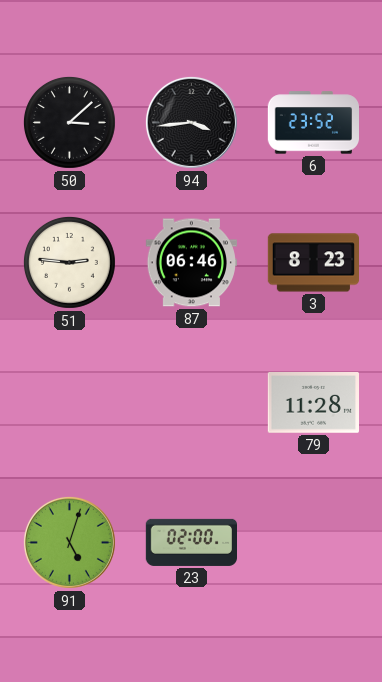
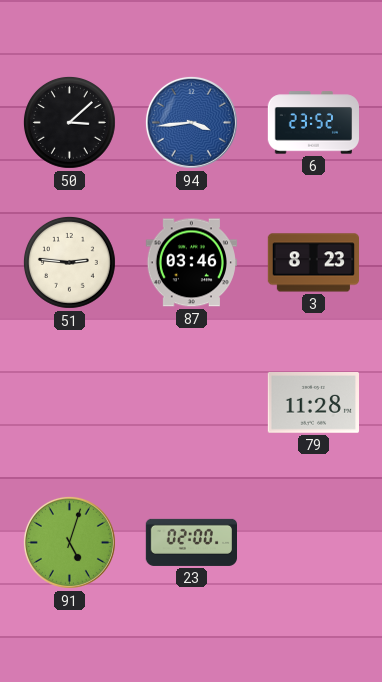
94 dial: black -> blue
87: 06:46 -> 03:46
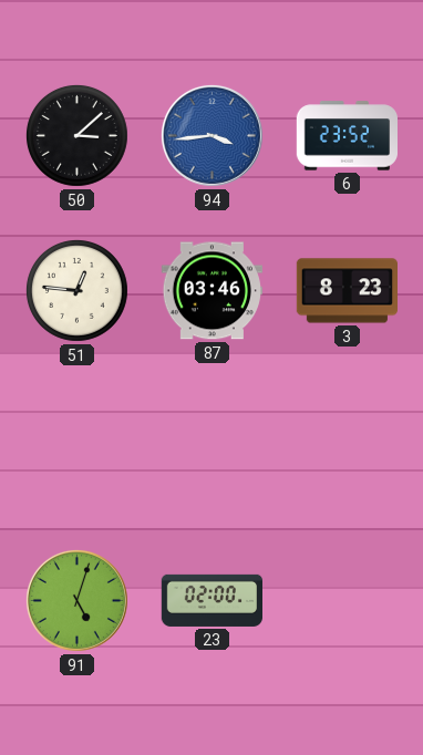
51: 2:46 -> 12:46
79: 11:28 -> none
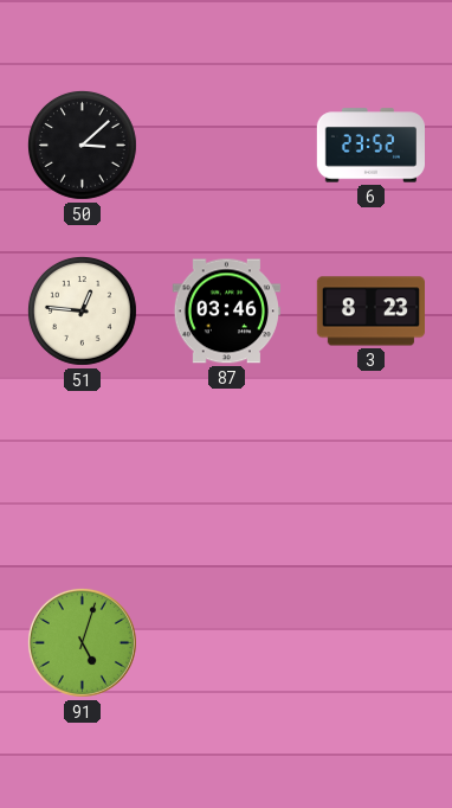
94: 3:44 -> none
23: 02:00 -> none
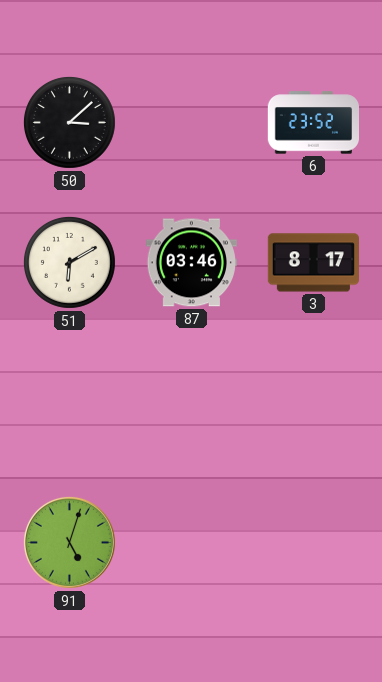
51: 12:46 -> 6:10
3: 8:23 -> 8:17
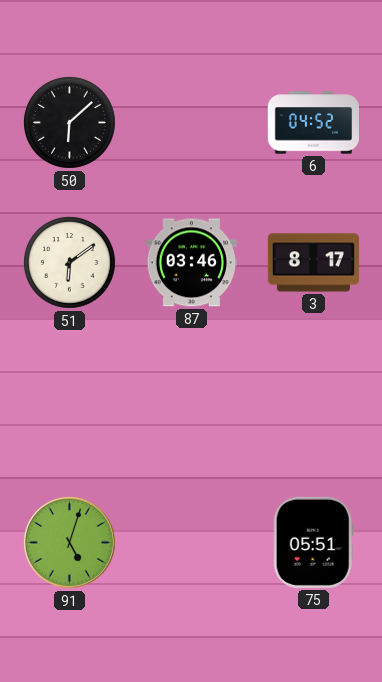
50: 3:08 -> 6:08
6: 23:52 -> 04:52
51: 6:10 -> 6:09
75: none -> 05:51
